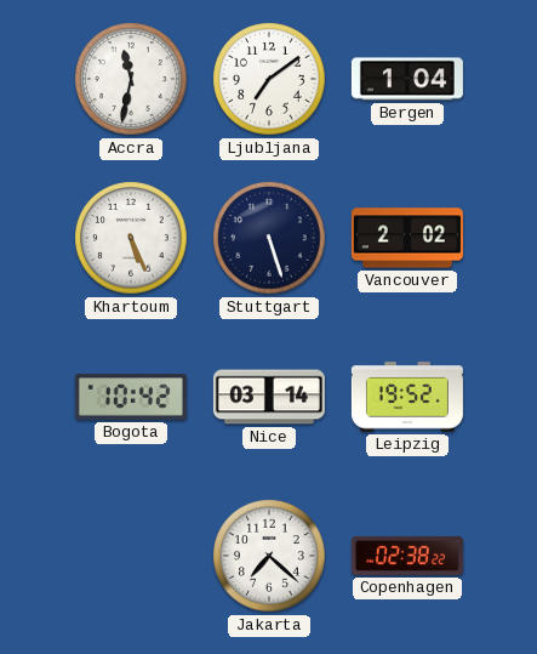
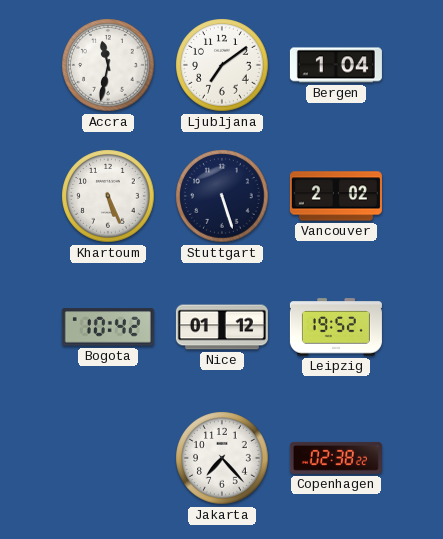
Nice: 03:14 -> 01:12
Jakarta: 7:22 -> 7:23
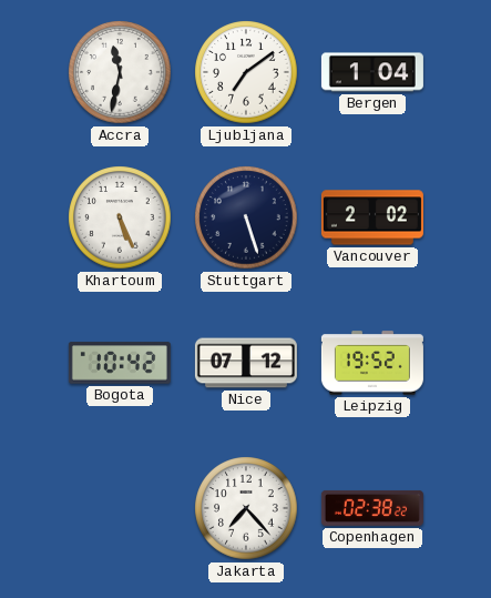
Nice: 01:12 -> 07:12
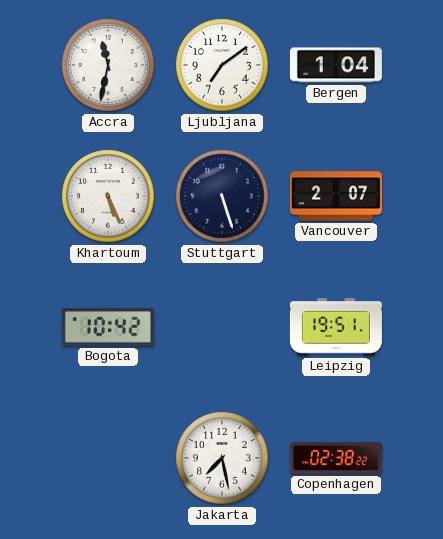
Vancouver: 2:02 -> 2:07
Nice: 07:12 -> none
Leipzig: 19:52 -> 19:51
Jakarta: 7:23 -> 7:28
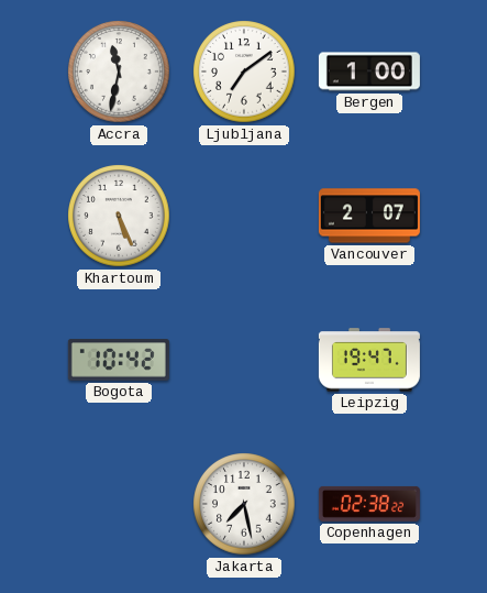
Bergen: 1:04 -> 1:00
Stuttgart: 5:27 -> none
Leipzig: 19:51 -> 19:47
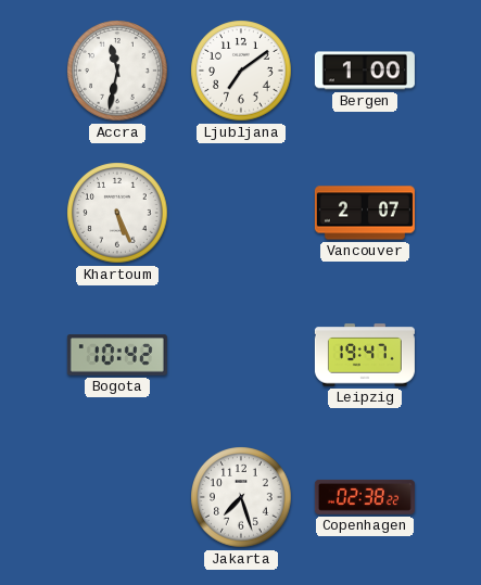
Jakarta: 7:28 -> 7:27
